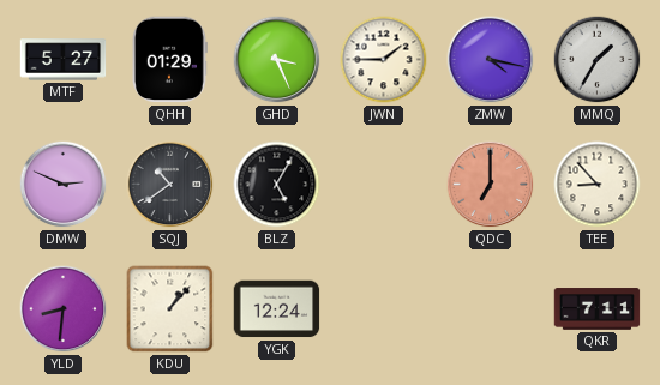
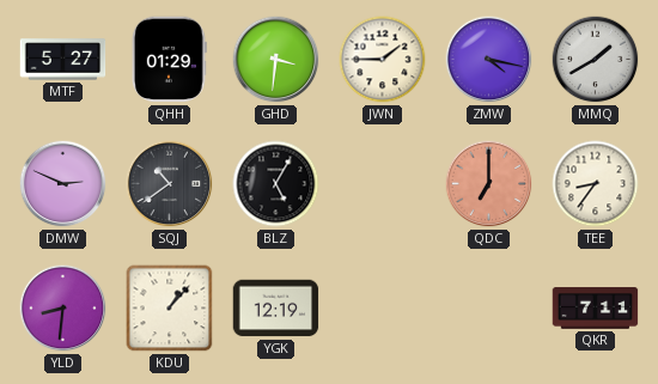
GHD: 3:26 -> 3:31
MMQ: 1:35 -> 1:40
TEE: 8:53 -> 8:36
YGK: 12:24 -> 12:19
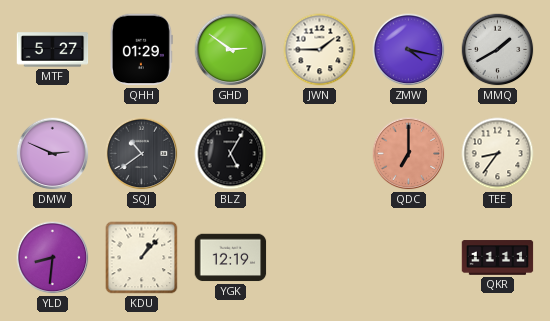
GHD: 3:31 -> 2:51
QKR: 7:11 -> 11:11
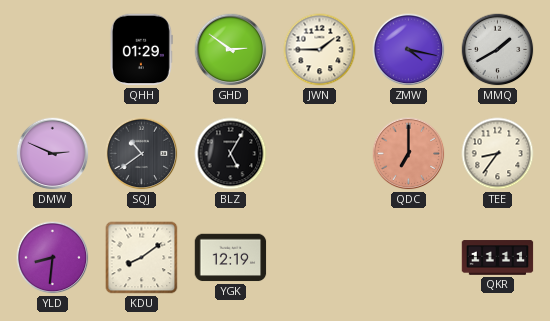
MTF: 5:27 -> none
KDU: 1:07 -> 8:09
